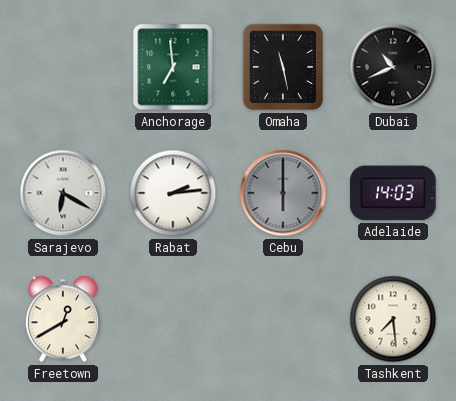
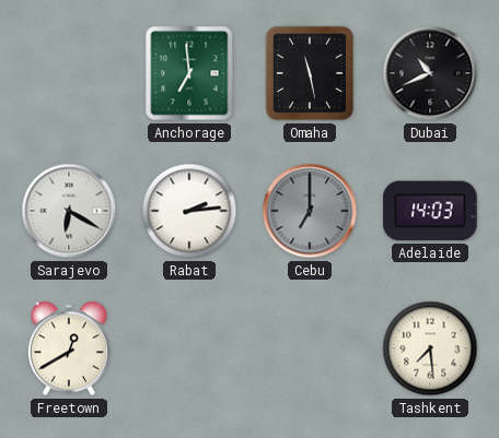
Cebu: 6:00 -> 7:00
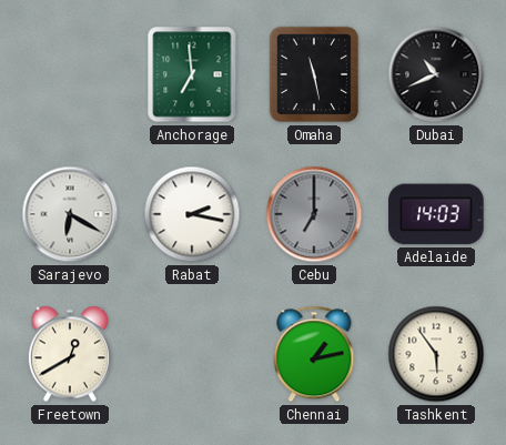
Rabat: 2:14 -> 2:17
Chennai: none -> 1:13
Tashkent: 7:29 -> 5:54
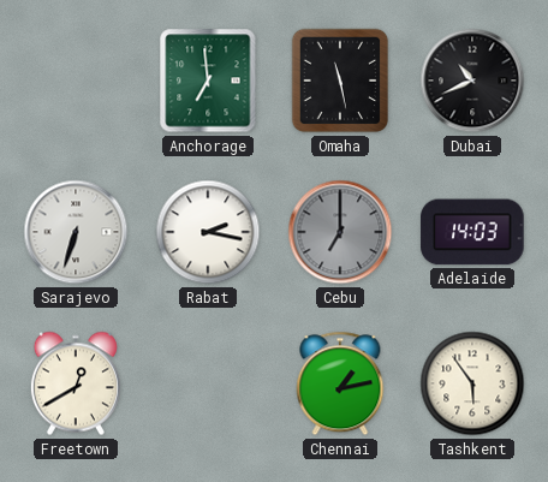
Sarajevo: 6:20 -> 6:33
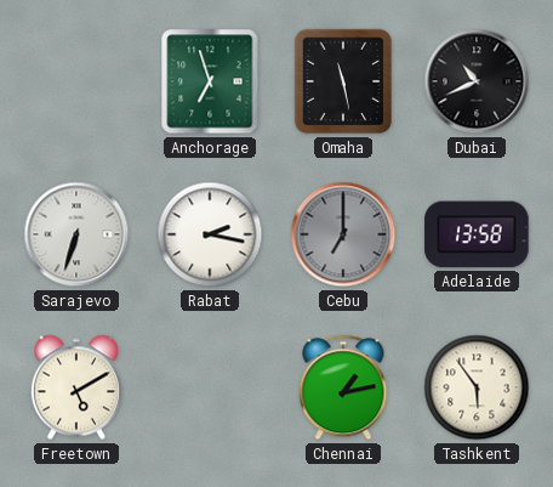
Anchorage: 6:59 -> 6:57
Adelaide: 14:03 -> 13:58
Freetown: 12:40 -> 5:10
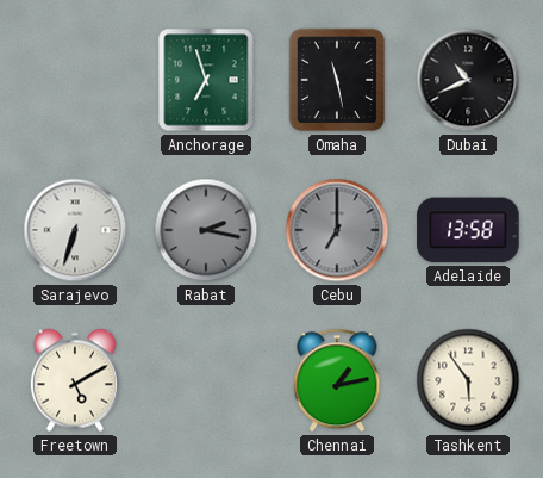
Rabat dial: white -> grey
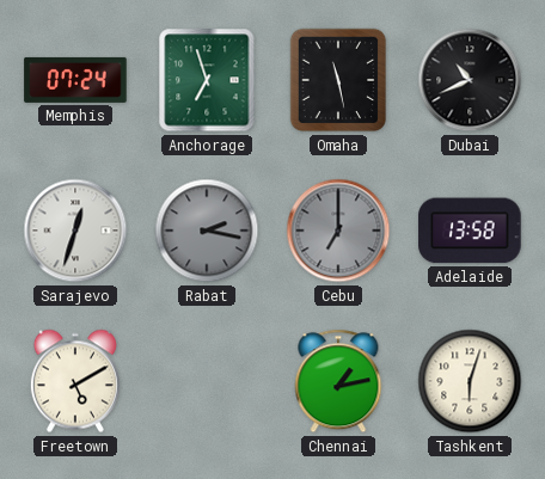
Memphis: none -> 07:24
Sarajevo: 6:33 -> 12:33
Tashkent: 5:54 -> 6:03
